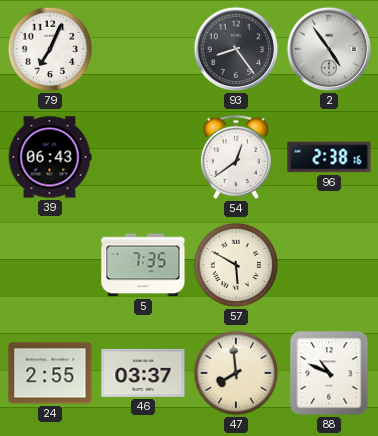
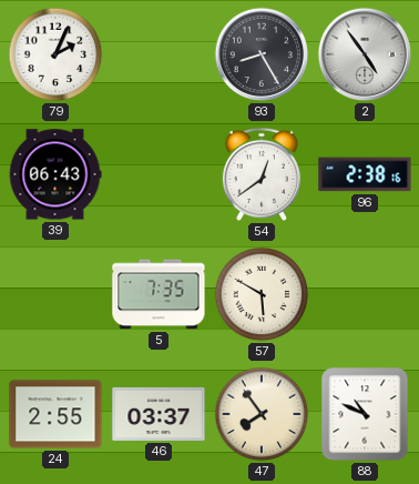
79: 7:04 -> 2:04
93: 8:24 -> 8:25
47: 7:59 -> 7:54
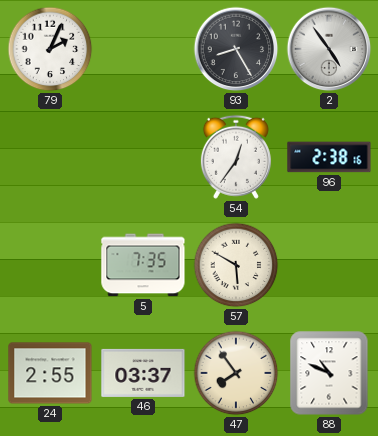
39: 06:43 -> none
54: 12:39 -> 12:36
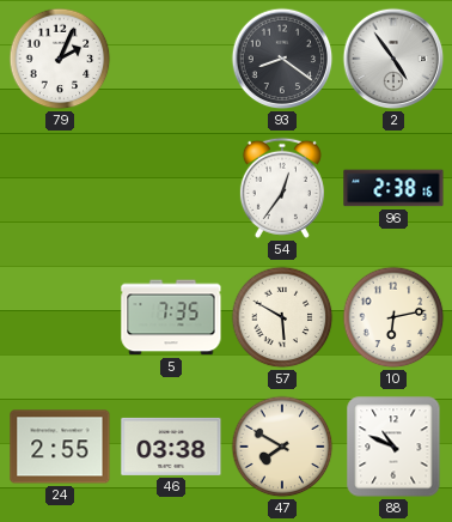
93: 8:25 -> 8:21
10: none -> 6:13
46: 03:37 -> 03:38
47: 7:54 -> 7:50
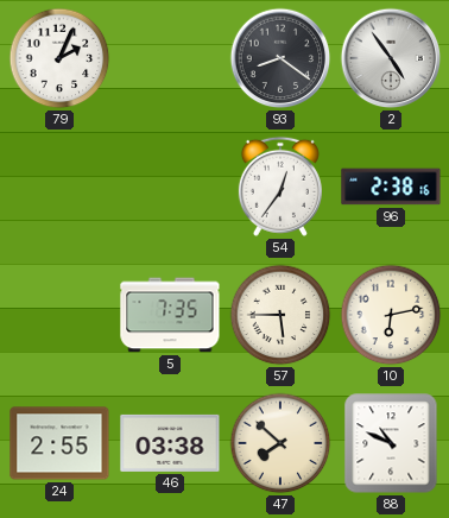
57: 5:50 -> 5:45
47: 7:50 -> 7:52
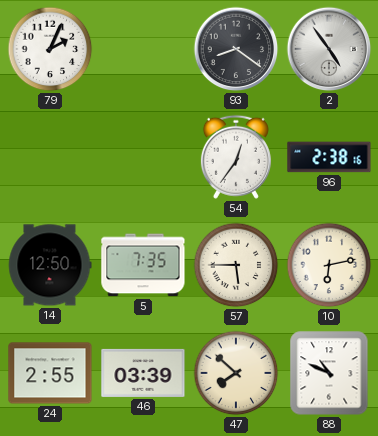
14: none -> 12:50
46: 03:38 -> 03:39
